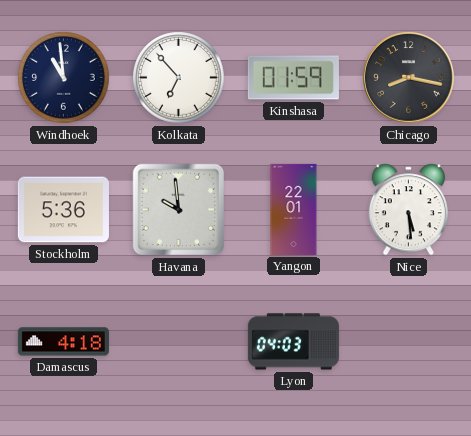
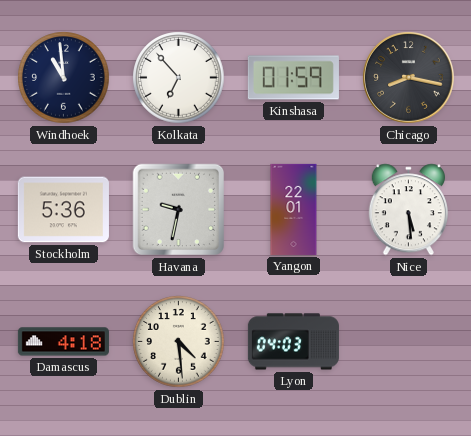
Havana: 9:59 -> 9:32
Dublin: none -> 4:29
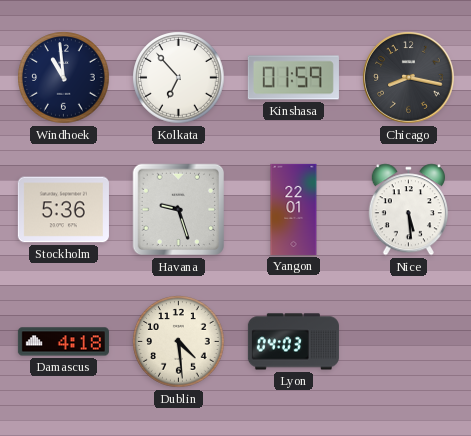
Havana: 9:32 -> 9:27
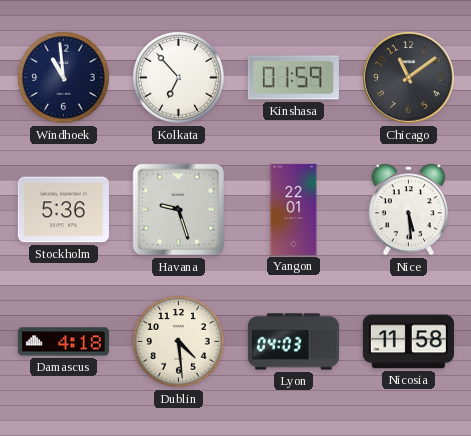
Chicago: 8:17 -> 11:09
Nicosia: none -> 11:58
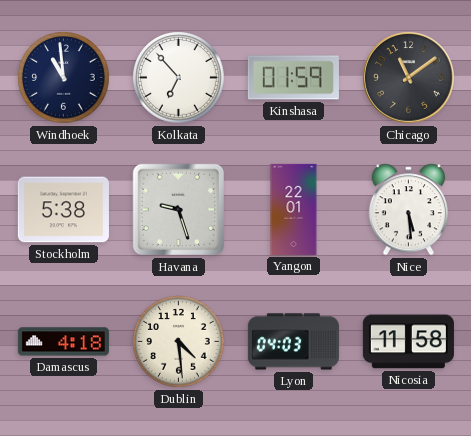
Stockholm: 5:36 -> 5:38
